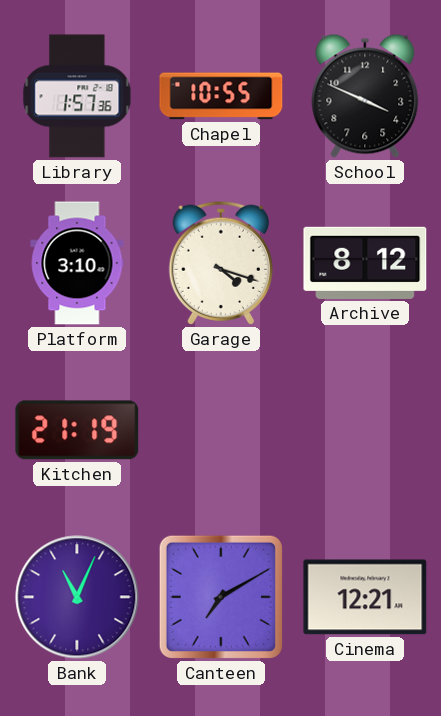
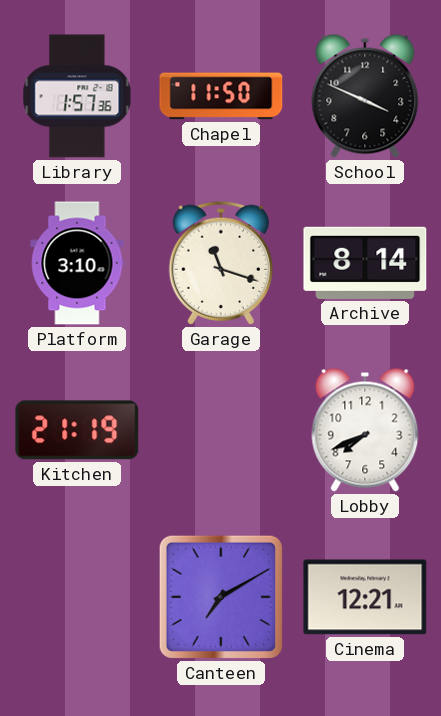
Chapel: 10:55 -> 11:50
Garage: 4:18 -> 11:18
Archive: 8:12 -> 8:14
Lobby: none -> 7:41
Bank: 11:04 -> none
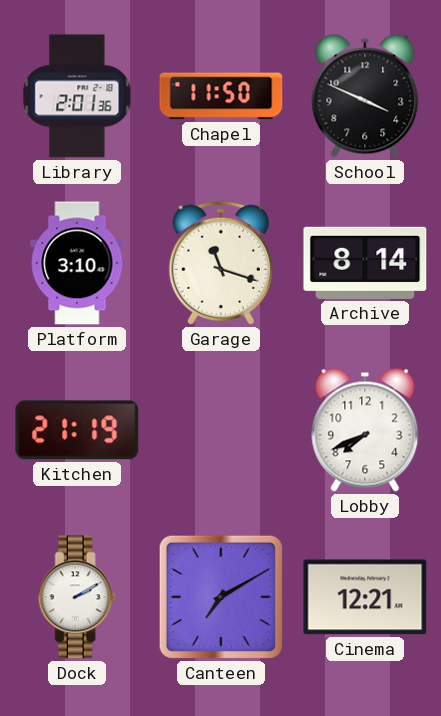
Library: 1:57 -> 2:01
Dock: none -> 2:10
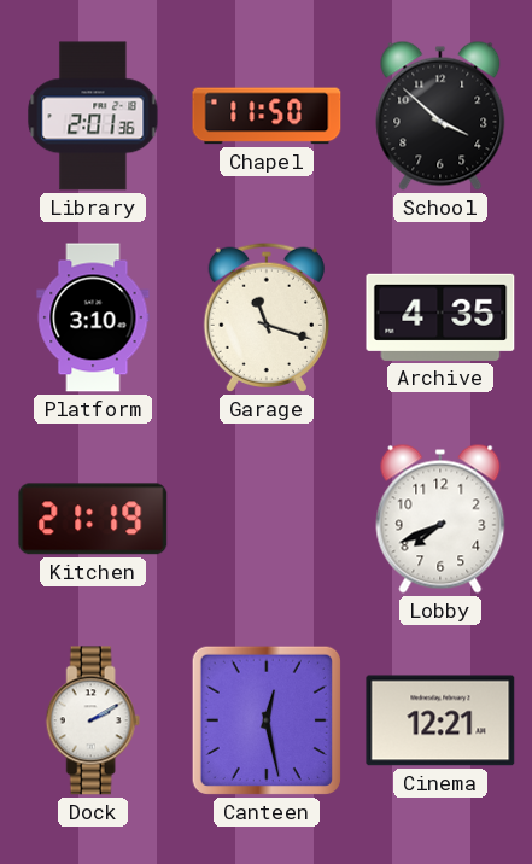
School: 3:49 -> 3:52
Archive: 8:14 -> 4:35
Canteen: 7:10 -> 12:28
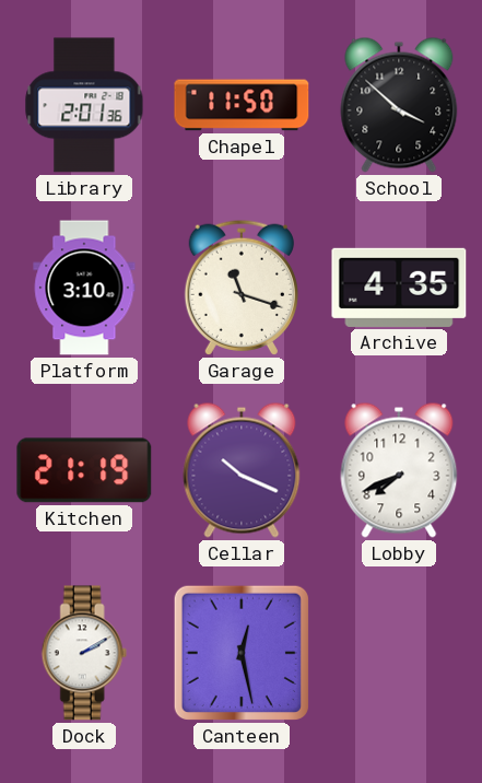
Cellar: none -> 10:19
Cinema: 12:21 -> none
